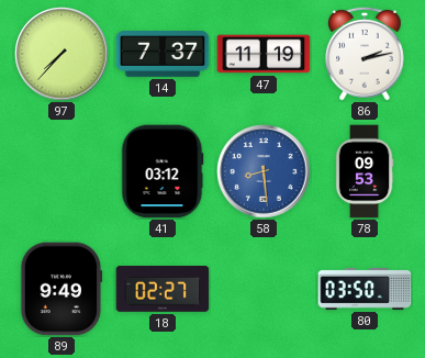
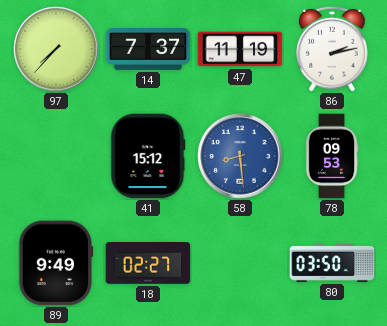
41: 03:12 -> 15:12
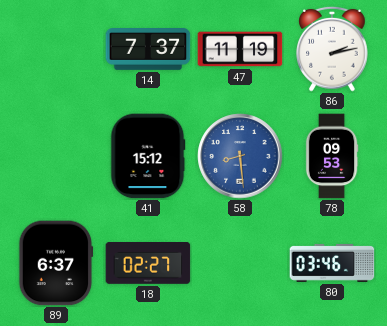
97: 7:37 -> none
89: 9:49 -> 6:37
80: 03:50 -> 03:46
